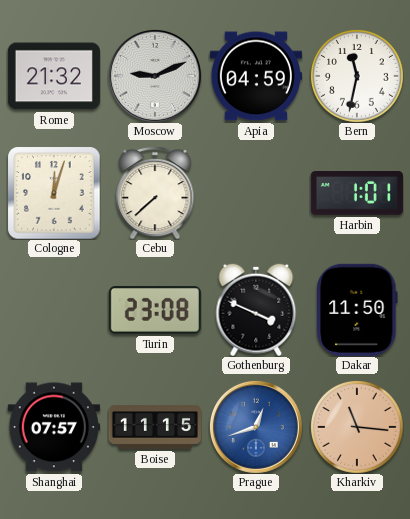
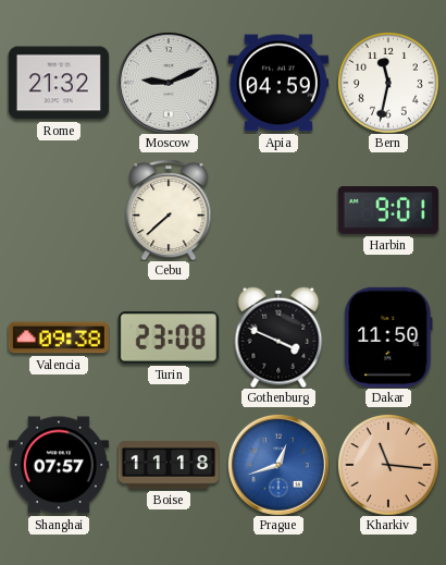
Cologne: 12:03 -> none
Harbin: 1:01 -> 9:01
Valencia: none -> 09:38
Boise: 11:15 -> 11:18
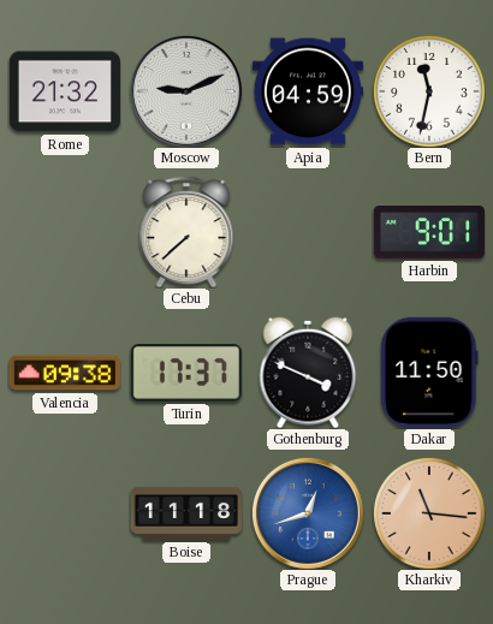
Turin: 23:08 -> 17:37
Shanghai: 07:57 -> none
